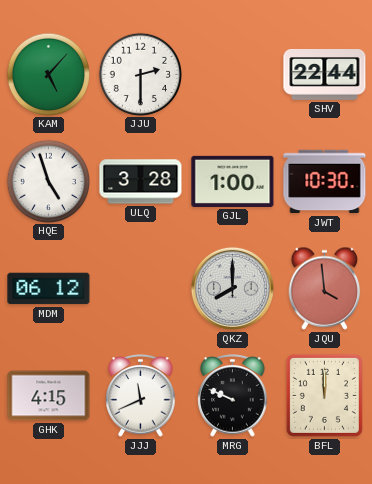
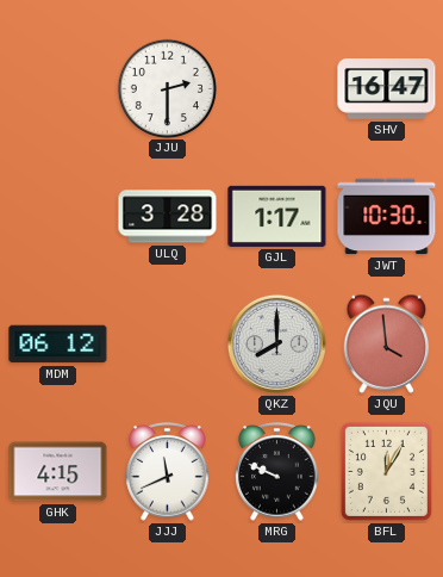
KAM: 5:07 -> none
SHV: 22:44 -> 16:47
HQE: 4:57 -> none
GJL: 1:00 -> 1:17
BFL: 12:00 -> 12:05
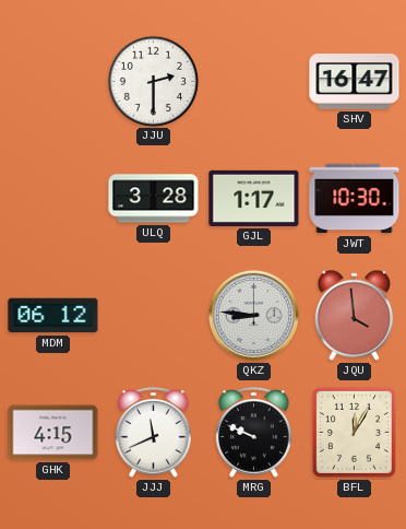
QKZ: 8:00 -> 8:46
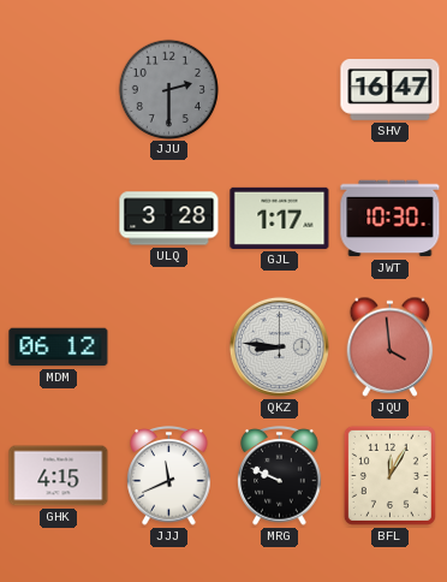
JJU dial: white -> grey
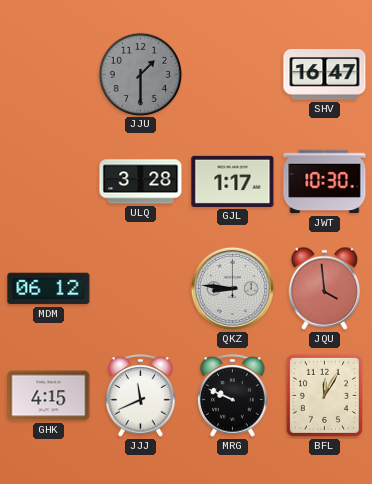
JJU: 2:30 -> 1:30
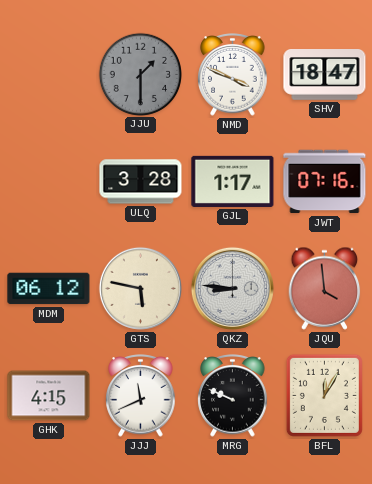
NMD: none -> 3:49
SHV: 16:47 -> 18:47
JWT: 10:30 -> 07:16
GTS: none -> 5:47
